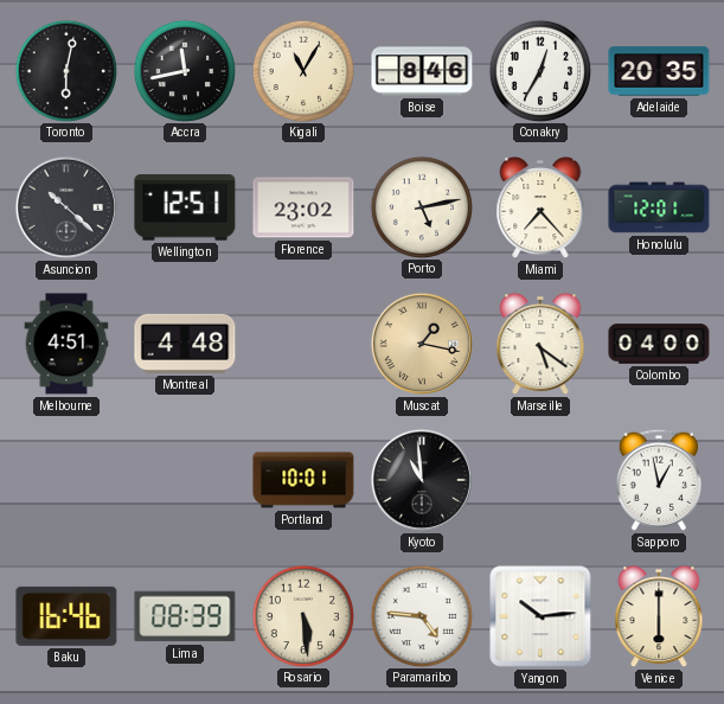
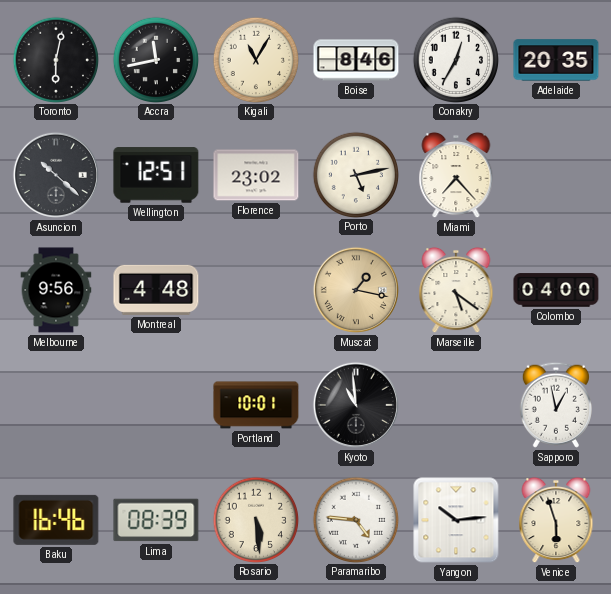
Honolulu: 12:01 -> none
Melbourne: 4:51 -> 9:56
Venice: 6:00 -> 5:57
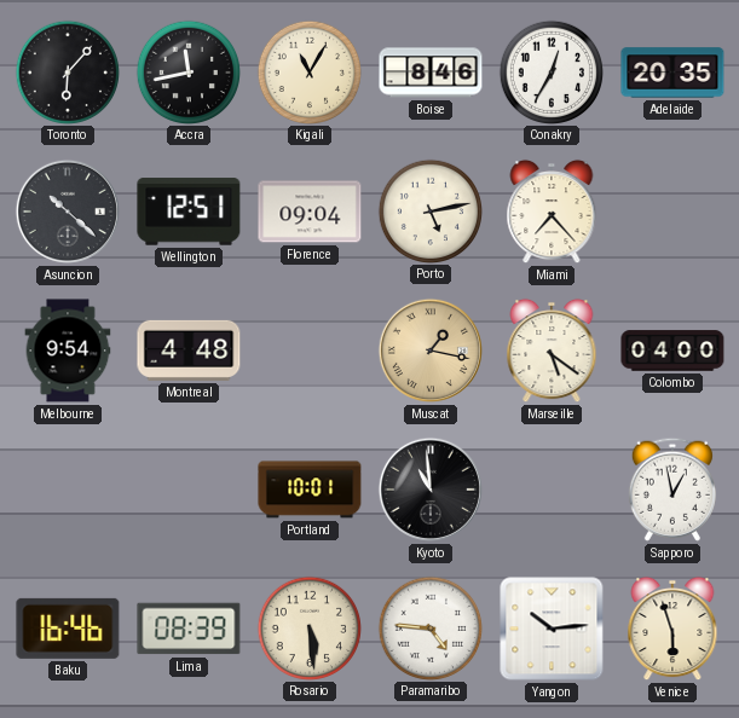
Toronto: 6:02 -> 6:07
Florence: 23:02 -> 09:04
Melbourne: 9:56 -> 9:54
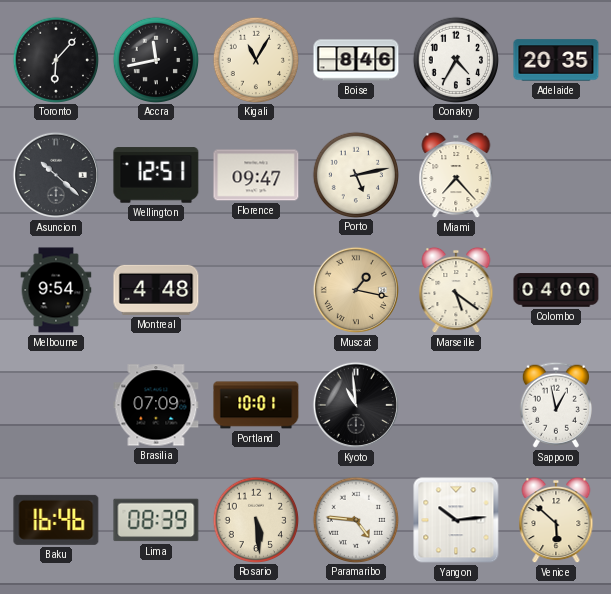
Conakry: 12:35 -> 4:35
Florence: 09:04 -> 09:47
Brasilia: none -> 07:09
Venice: 5:57 -> 5:52
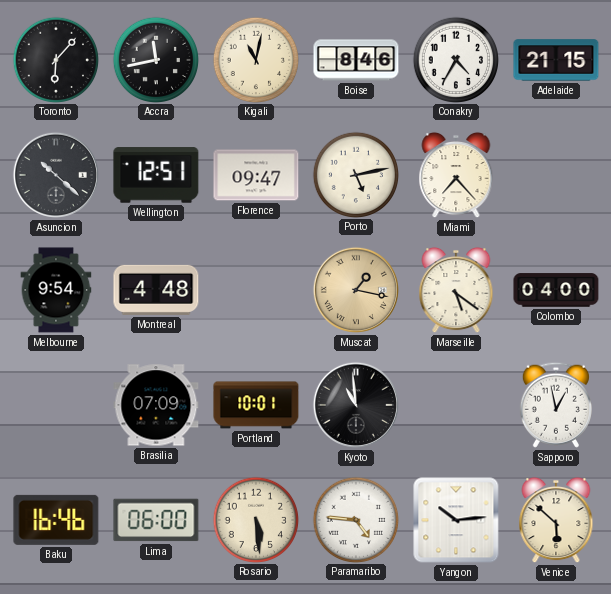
Kigali: 11:05 -> 11:02
Adelaide: 20:35 -> 21:15
Lima: 08:39 -> 06:00
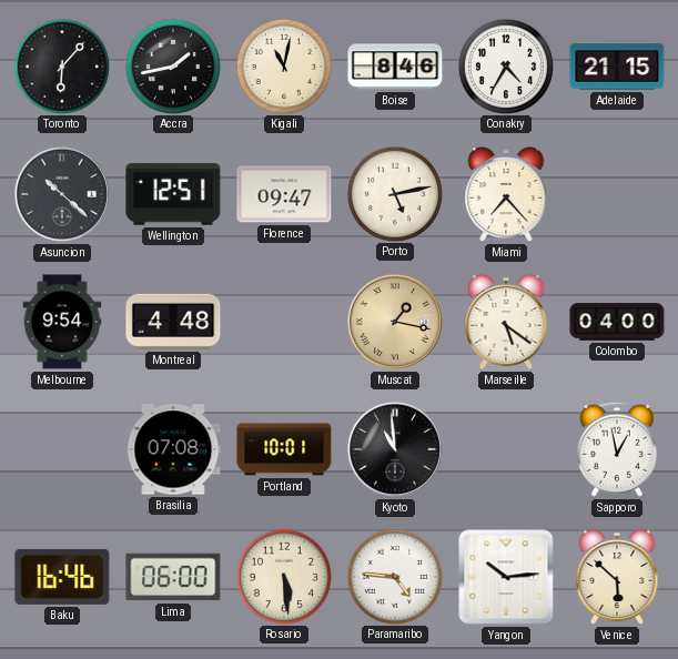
Accra: 11:43 -> 1:43
Brasilia: 07:09 -> 07:08
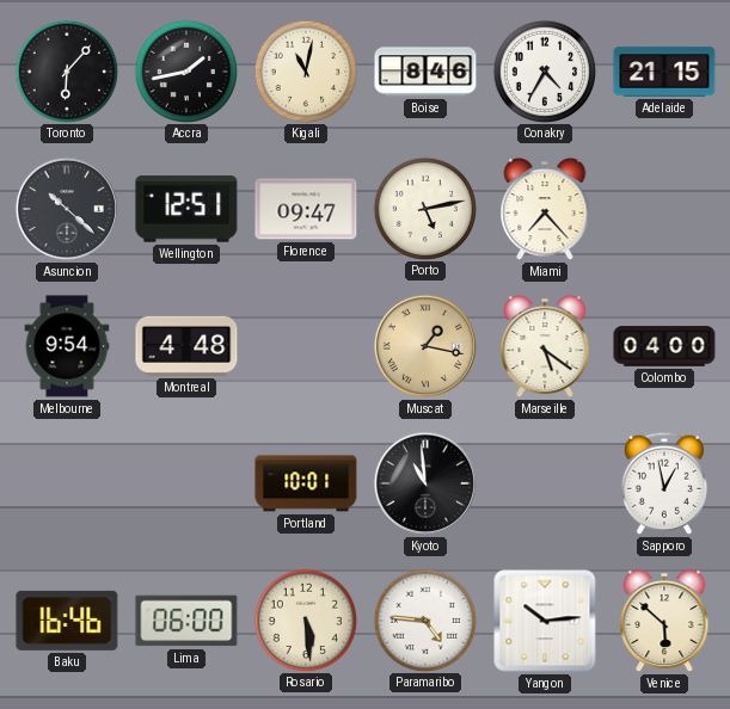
Brasilia: 07:08 -> none
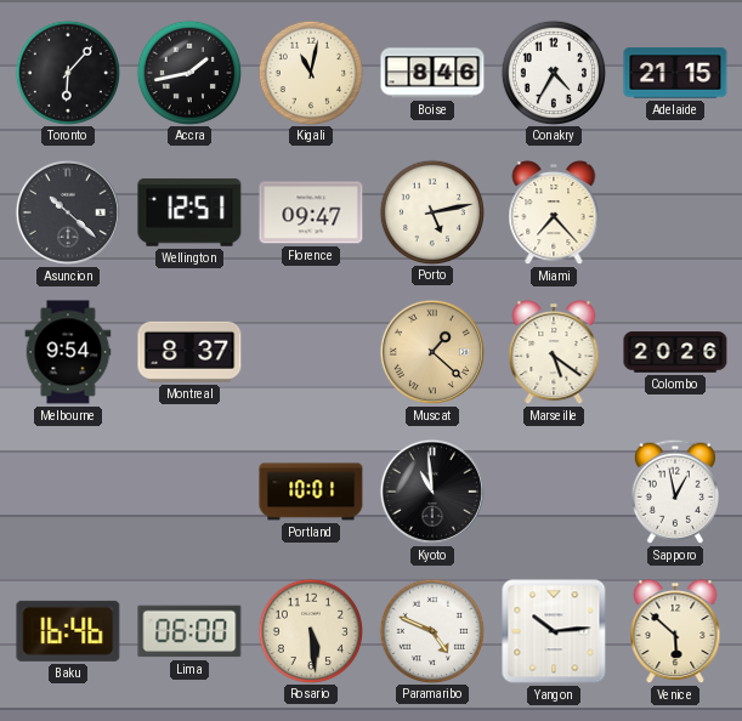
Montreal: 4:48 -> 8:37
Muscat: 1:17 -> 1:22
Colombo: 04:00 -> 20:26
Paramaribo: 4:46 -> 4:49
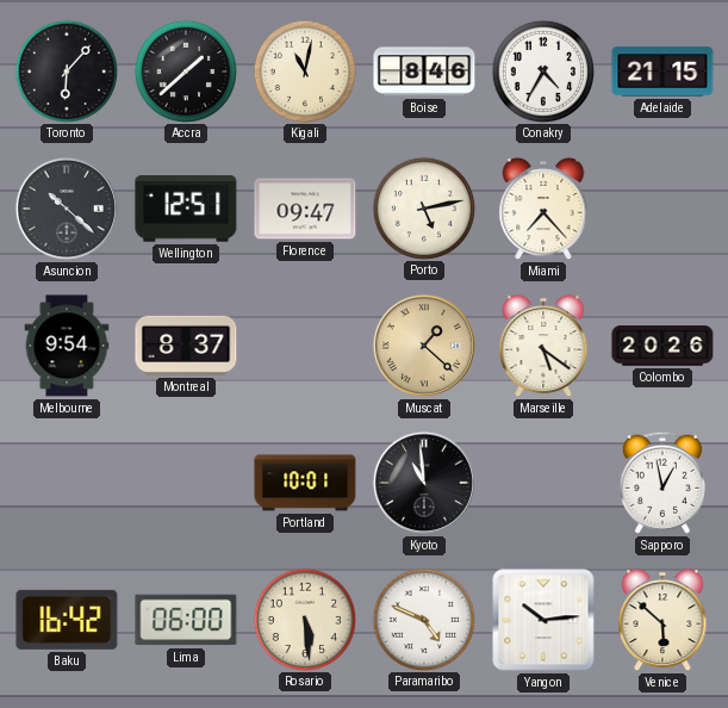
Accra: 1:43 -> 1:38
Baku: 16:46 -> 16:42
